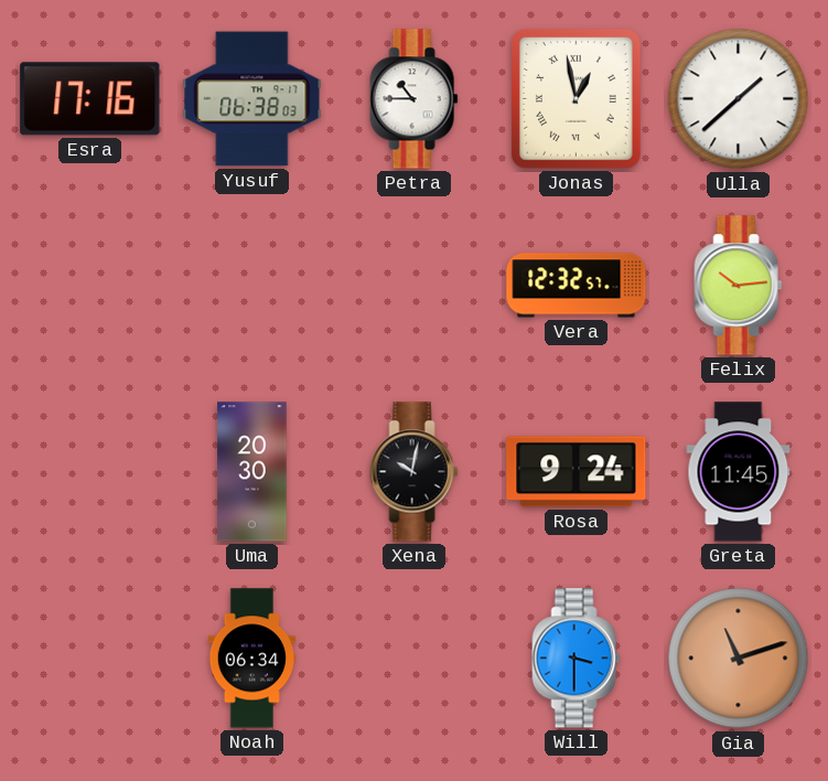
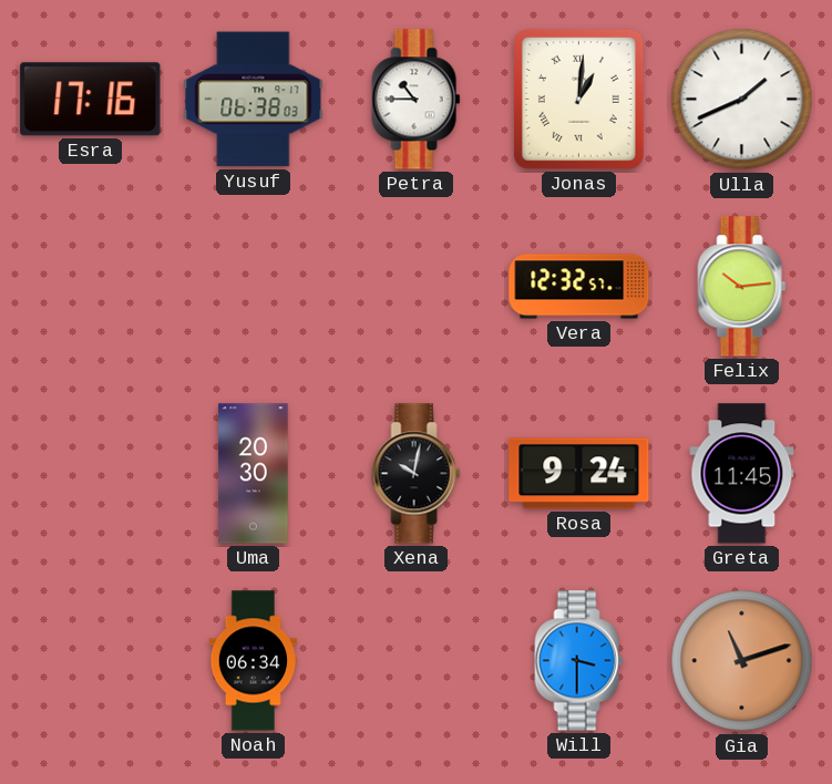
Jonas: 12:58 -> 1:01
Ulla: 1:38 -> 1:41
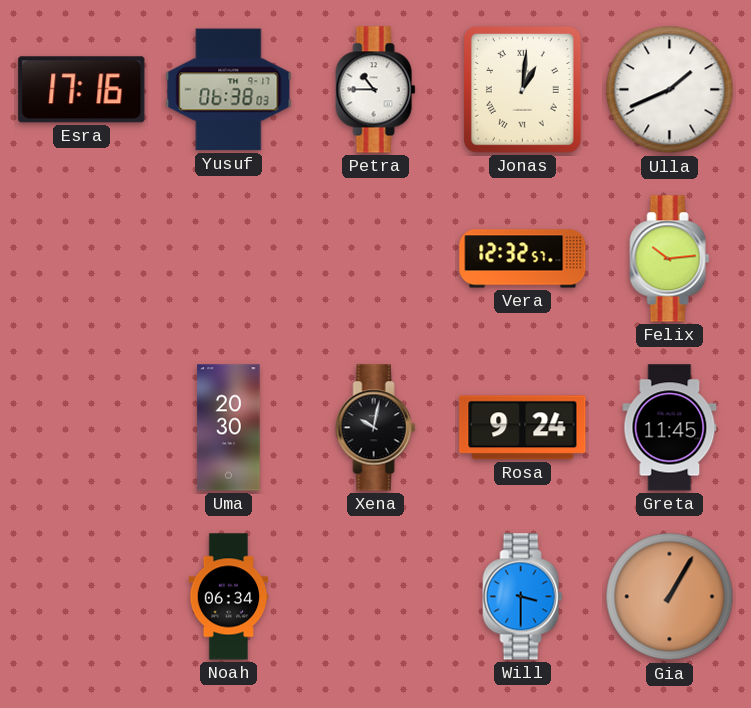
Gia: 11:12 -> 1:05
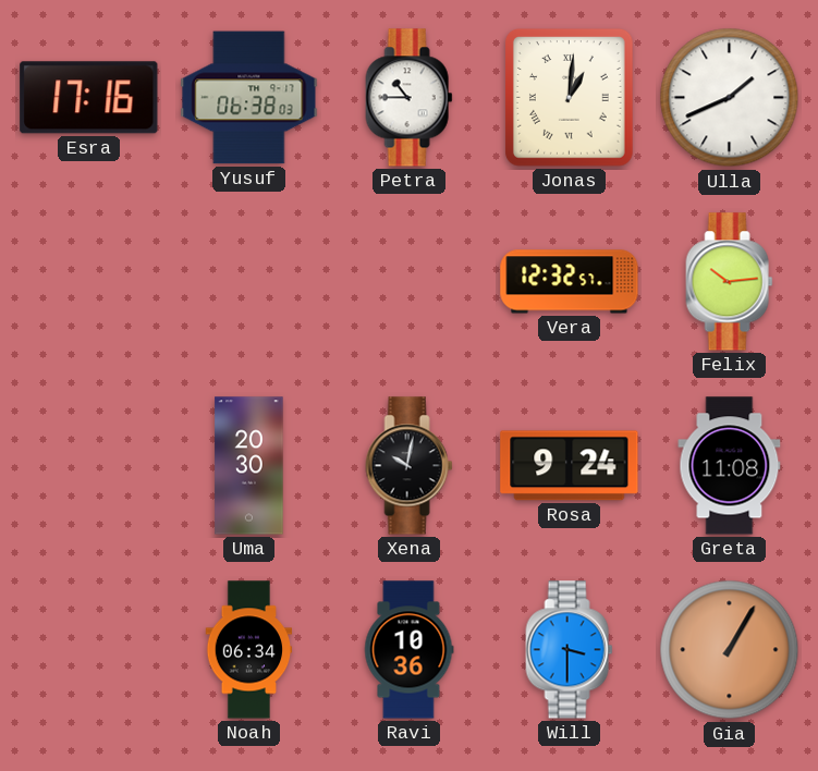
Greta: 11:45 -> 11:08
Ravi: none -> 10:36
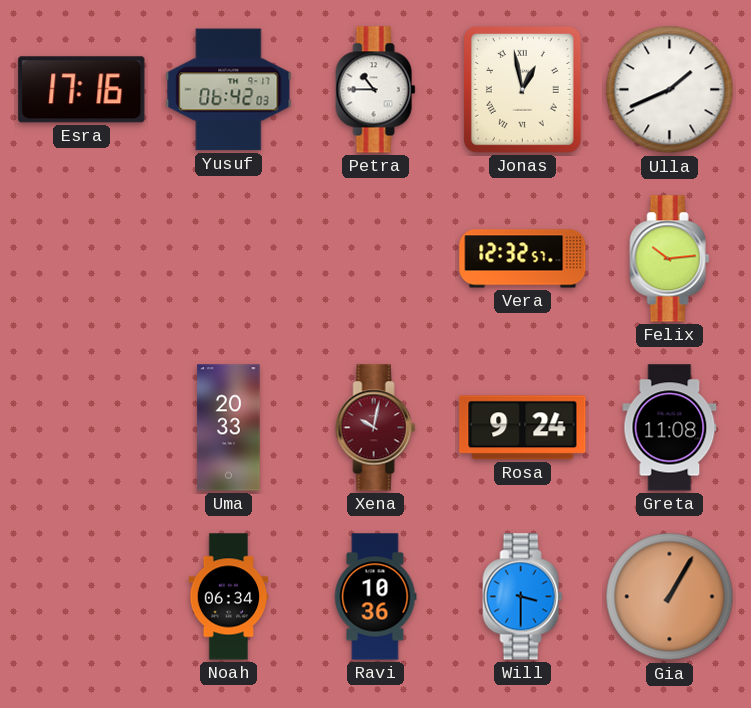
Yusuf: 06:38 -> 06:42
Jonas: 1:01 -> 12:58
Uma: 20:30 -> 20:33
Xena dial: black -> burgundy
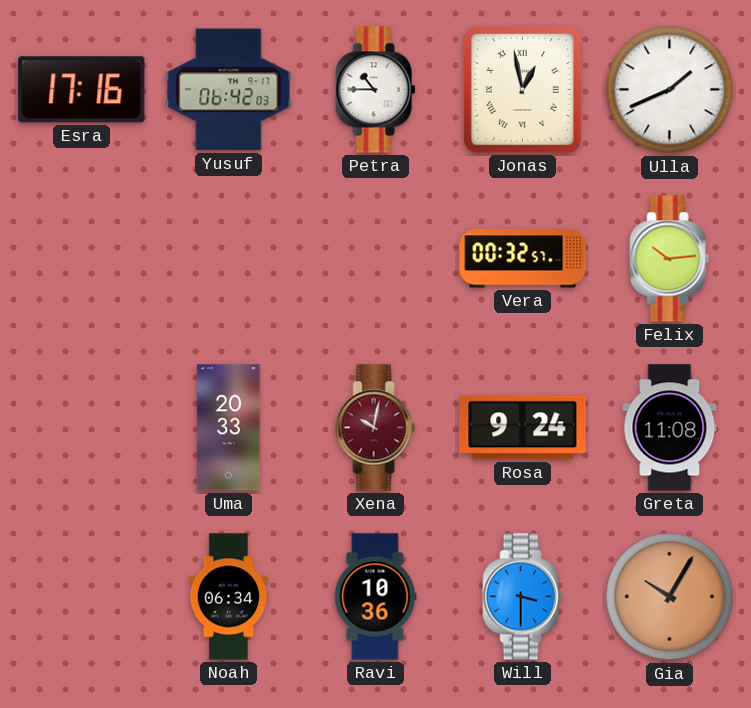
Vera: 12:32 -> 00:32
Gia: 1:05 -> 10:05
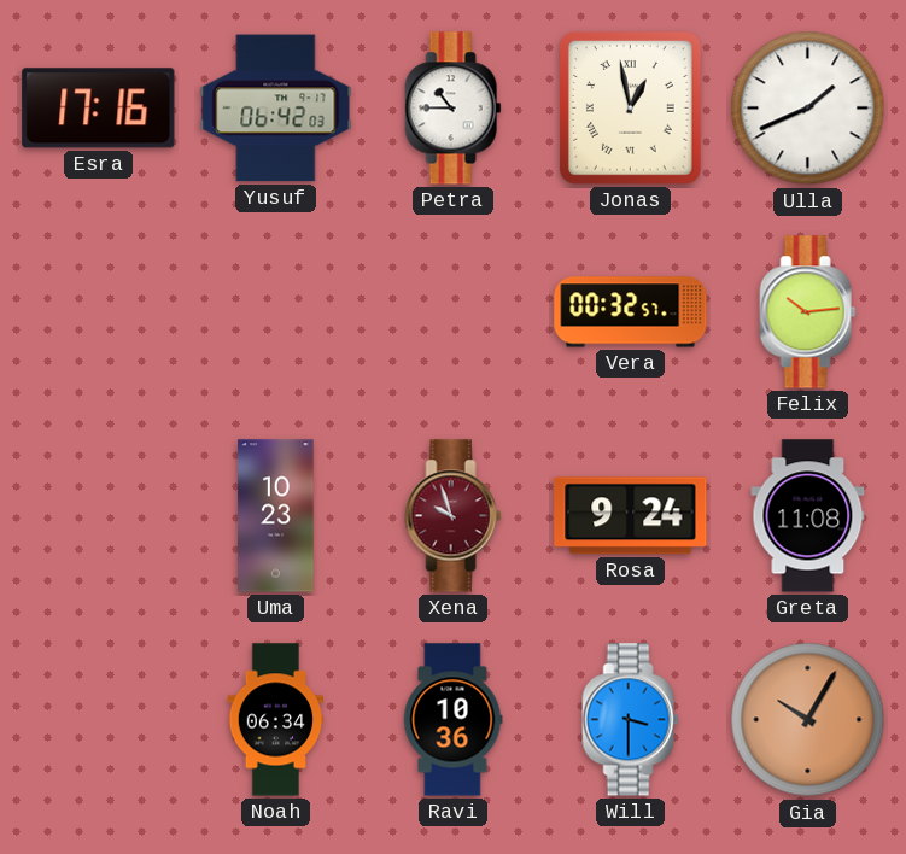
Uma: 20:33 -> 10:23
Xena: 10:02 -> 9:57
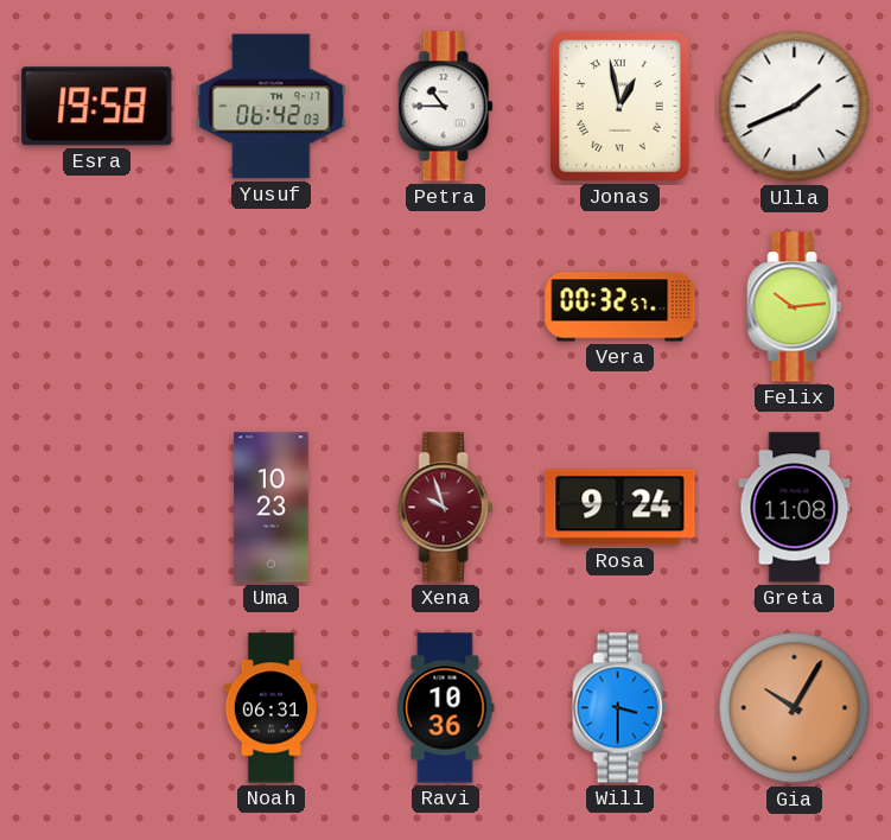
Esra: 17:16 -> 19:58
Noah: 06:34 -> 06:31
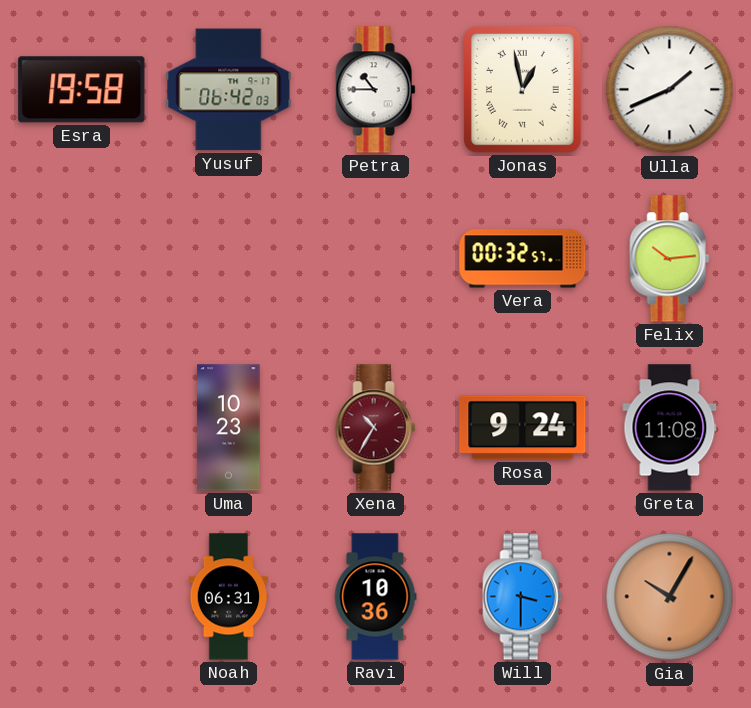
Xena: 9:57 -> 10:35
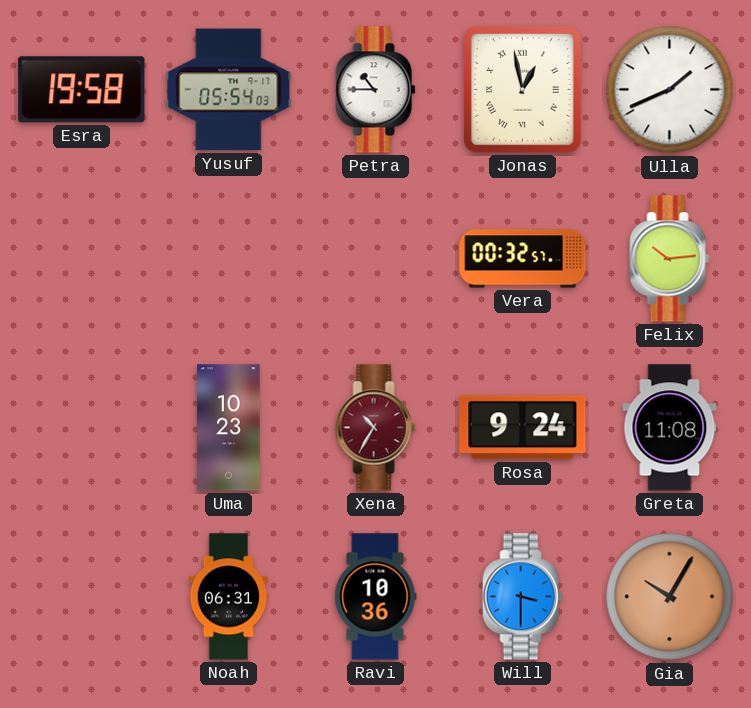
Yusuf: 06:42 -> 05:54
